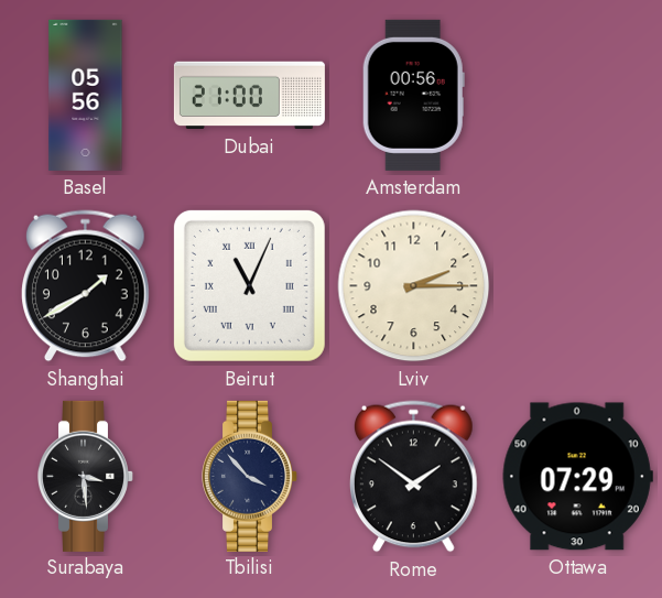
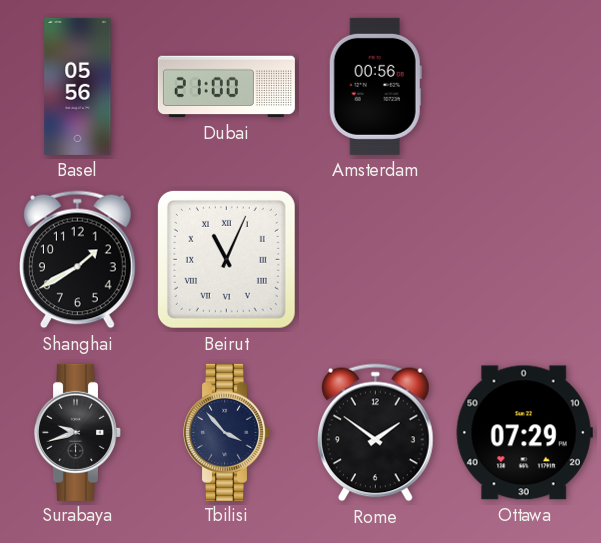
Lviv: 2:15 -> none
Surabaya: 3:29 -> 9:42
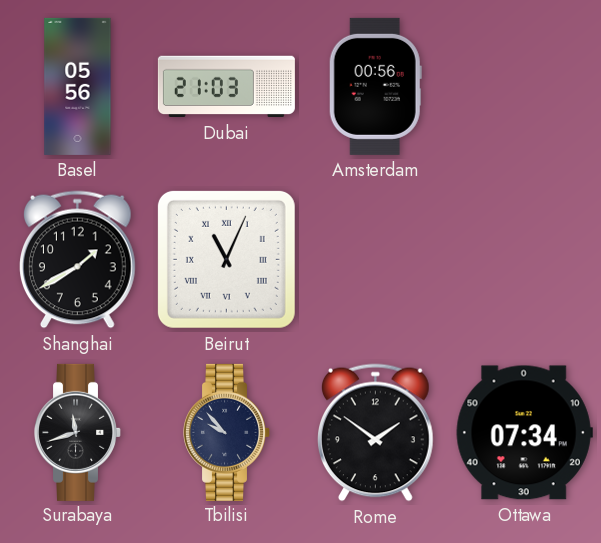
Dubai: 21:00 -> 21:03
Surabaya: 9:42 -> 11:42
Tbilisi: 3:53 -> 9:53
Ottawa: 07:29 -> 07:34
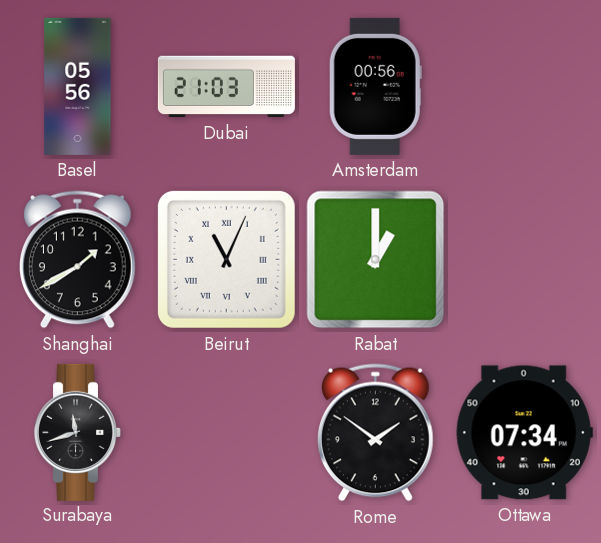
Rabat: none -> 1:00
Tbilisi: 9:53 -> none
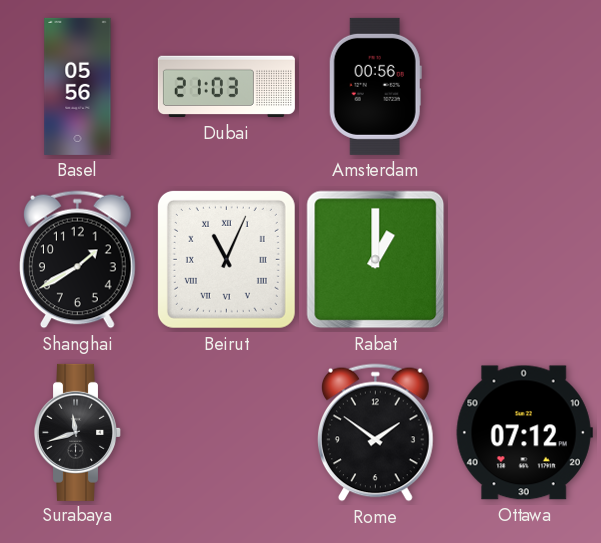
Ottawa: 07:34 -> 07:12
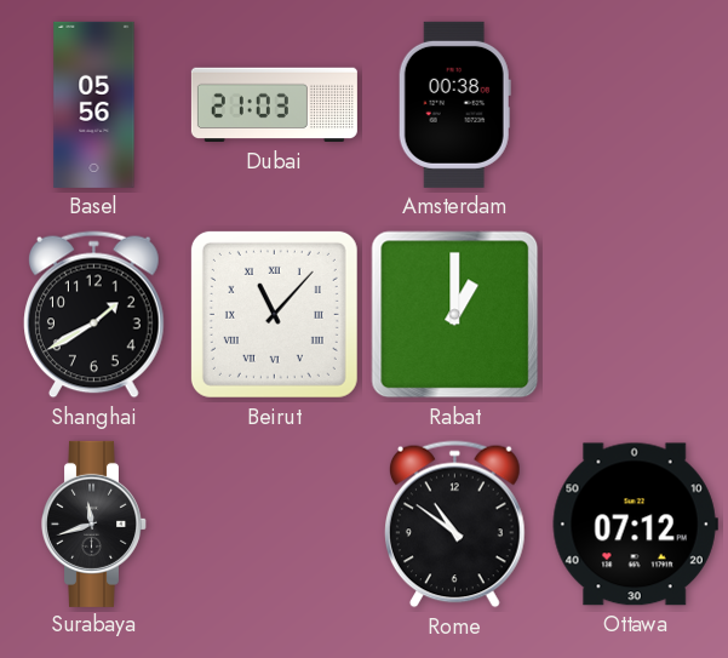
Amsterdam: 00:56 -> 00:38
Beirut: 11:04 -> 11:07
Rome: 1:51 -> 10:51
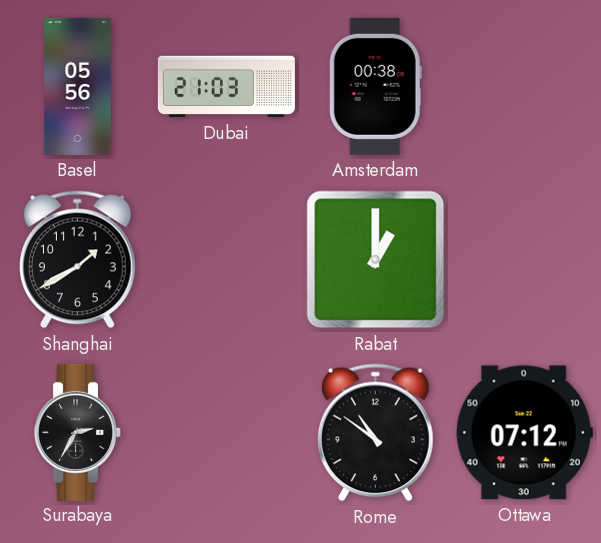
Beirut: 11:07 -> none
Surabaya: 11:42 -> 2:35
